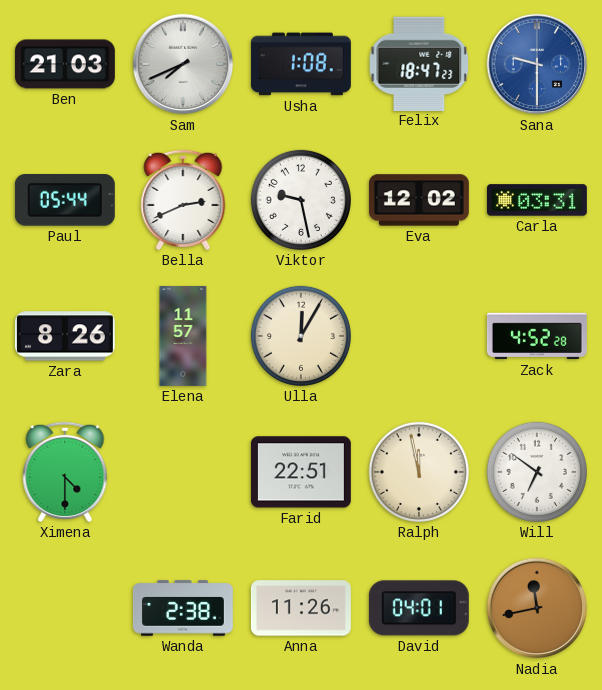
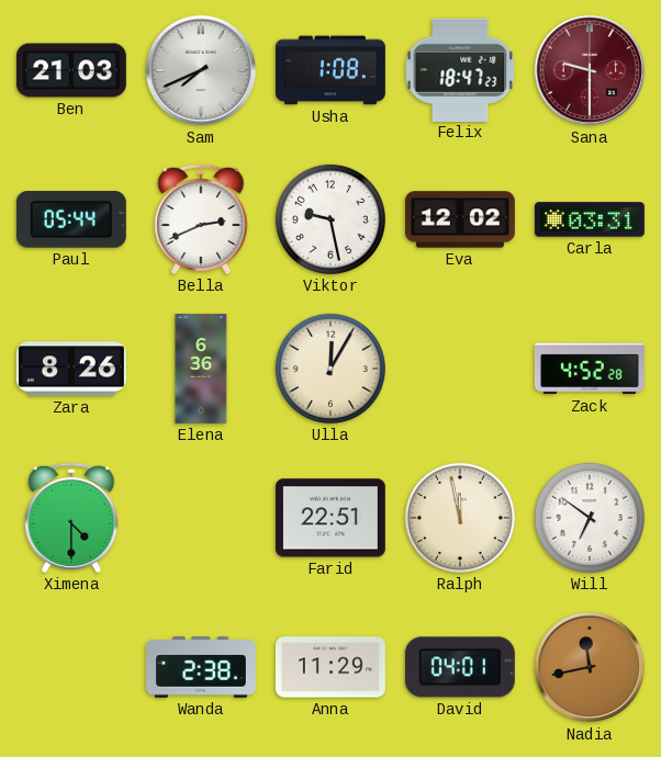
Sana dial: blue -> burgundy
Elena: 11:57 -> 6:36
Anna: 11:26 -> 11:29
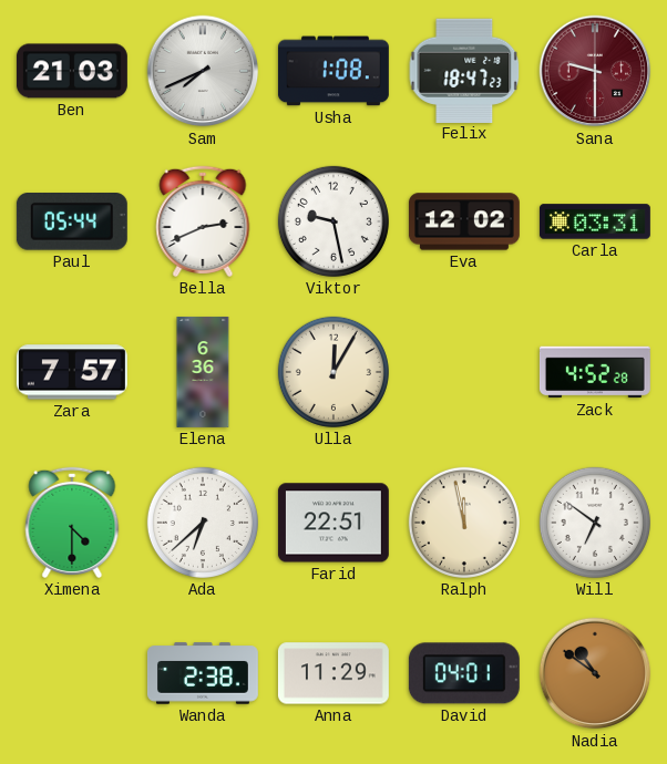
Zara: 8:26 -> 7:57
Ada: none -> 6:38
Nadia: 11:43 -> 10:51
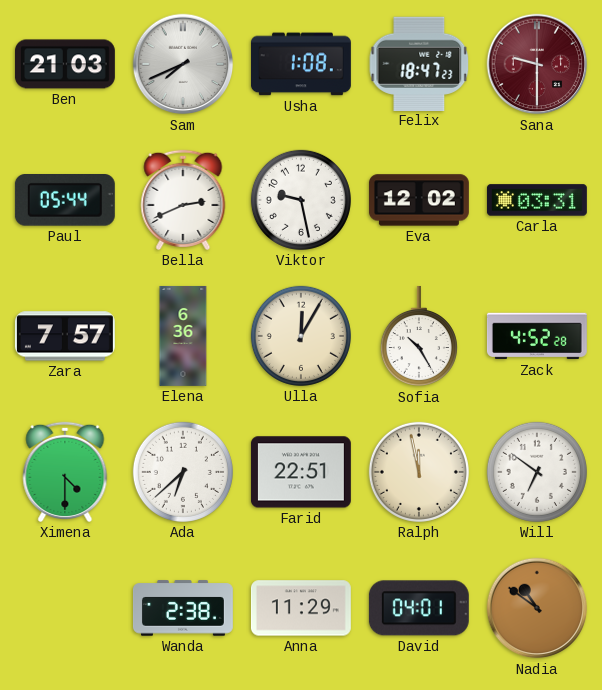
Sofia: none -> 10:25
